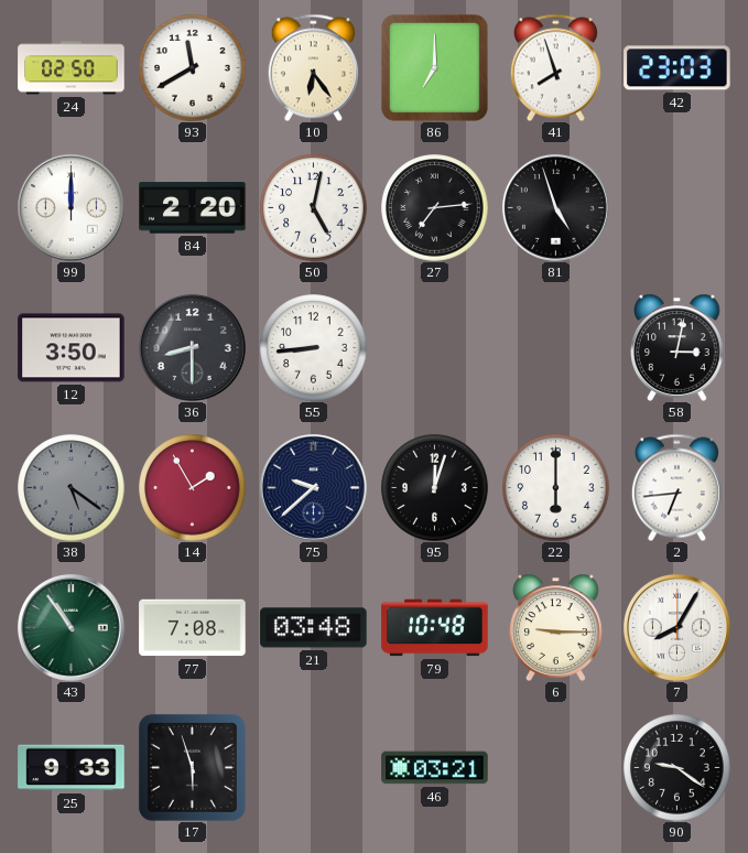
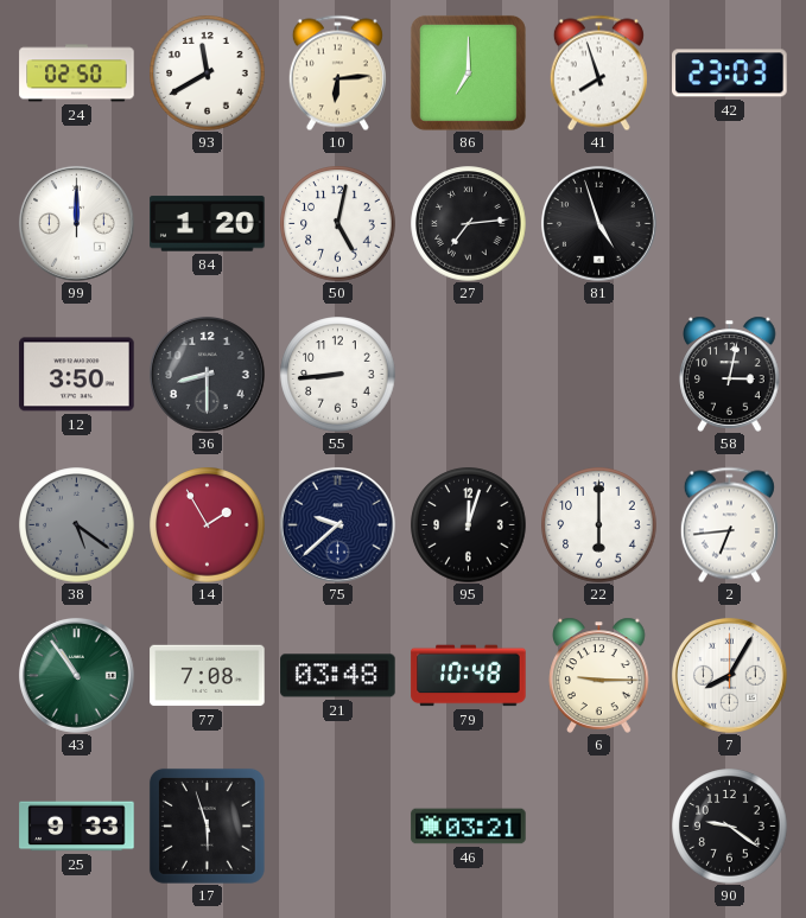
10: 6:24 -> 6:14
84: 2:20 -> 1:20
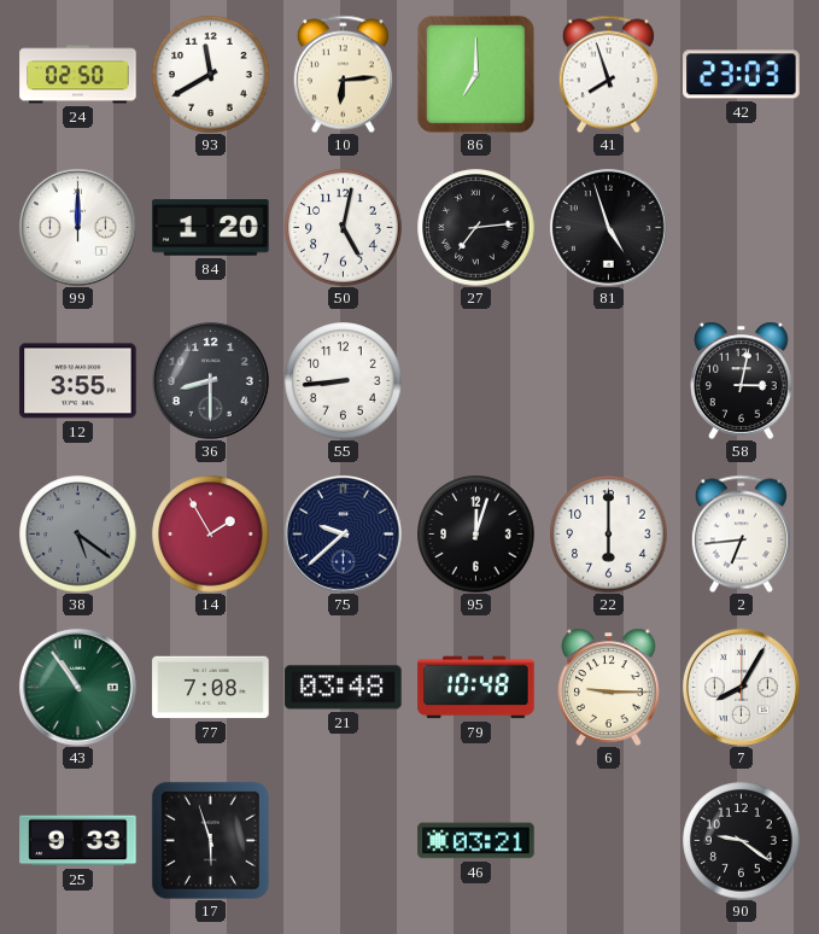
12: 3:50 -> 3:55
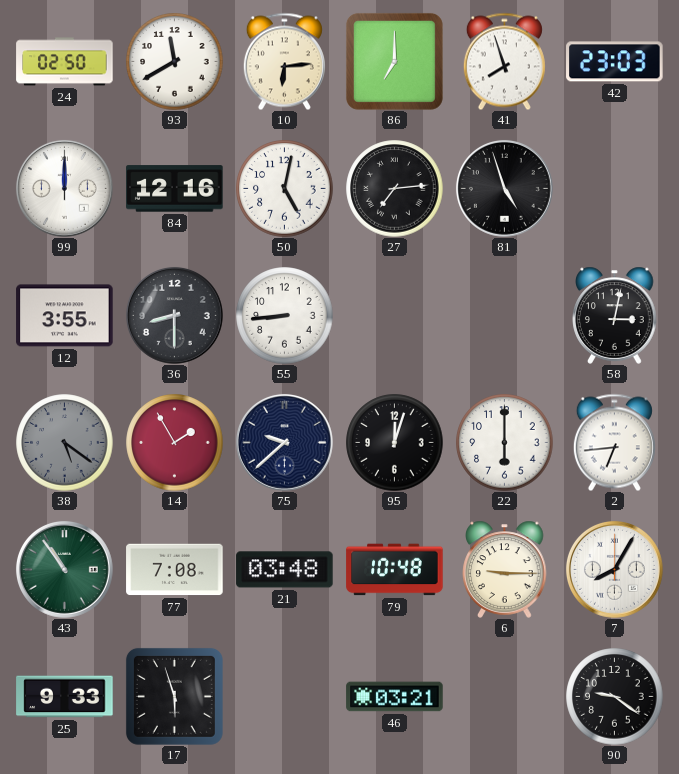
84: 1:20 -> 12:16
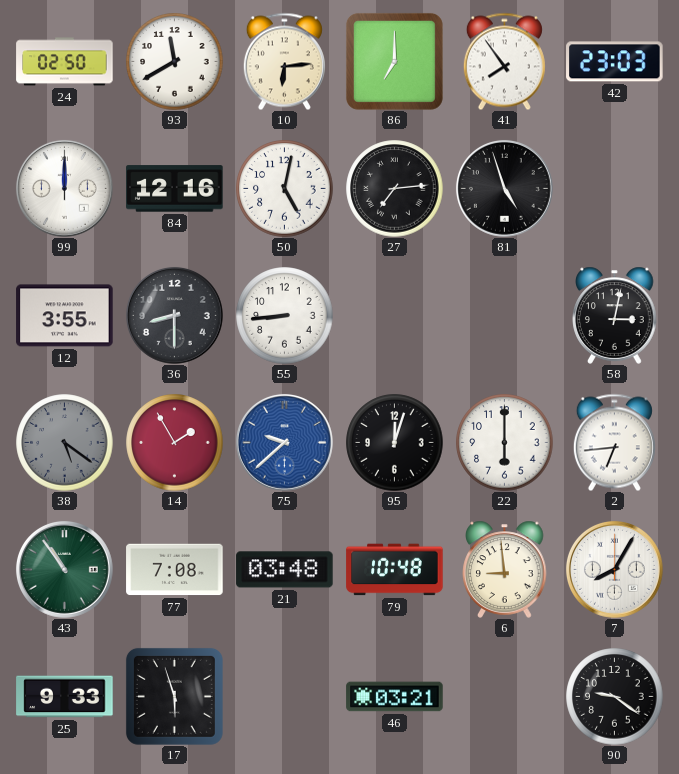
41: 7:57 -> 7:54
75 dial: navy -> blue
6: 9:15 -> 8:59
